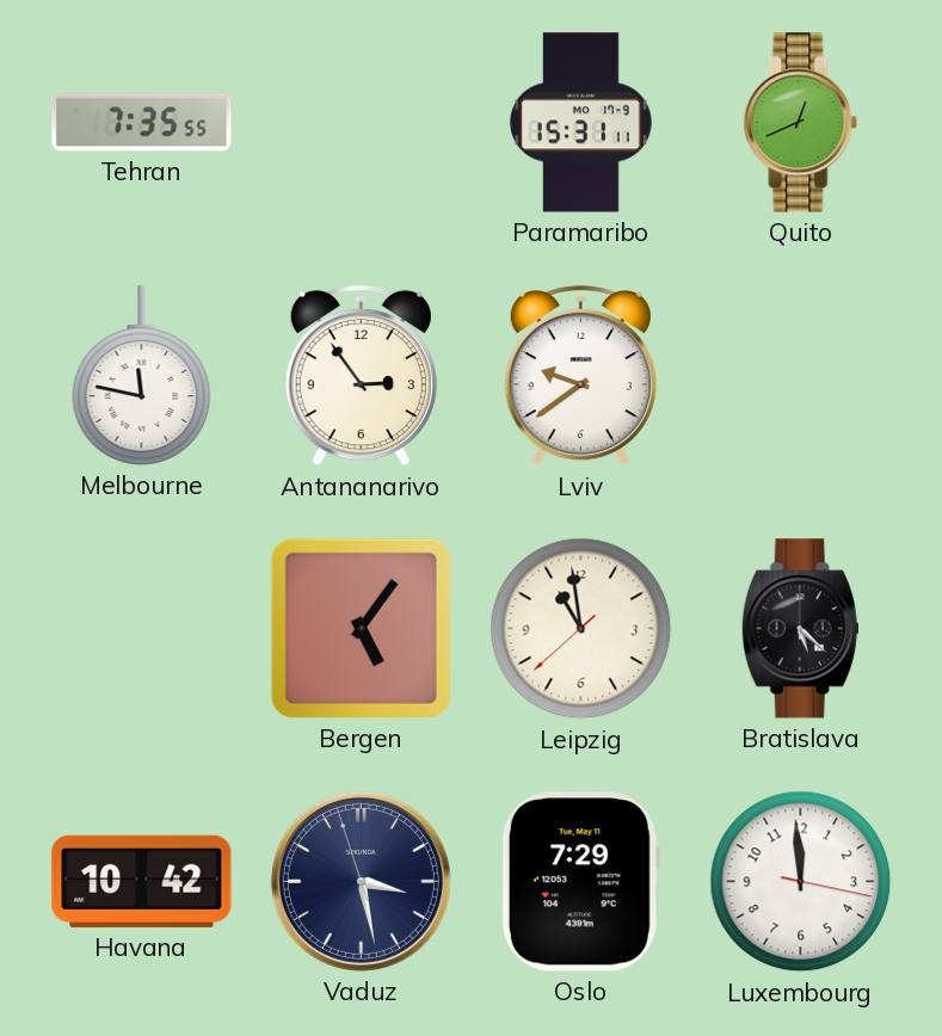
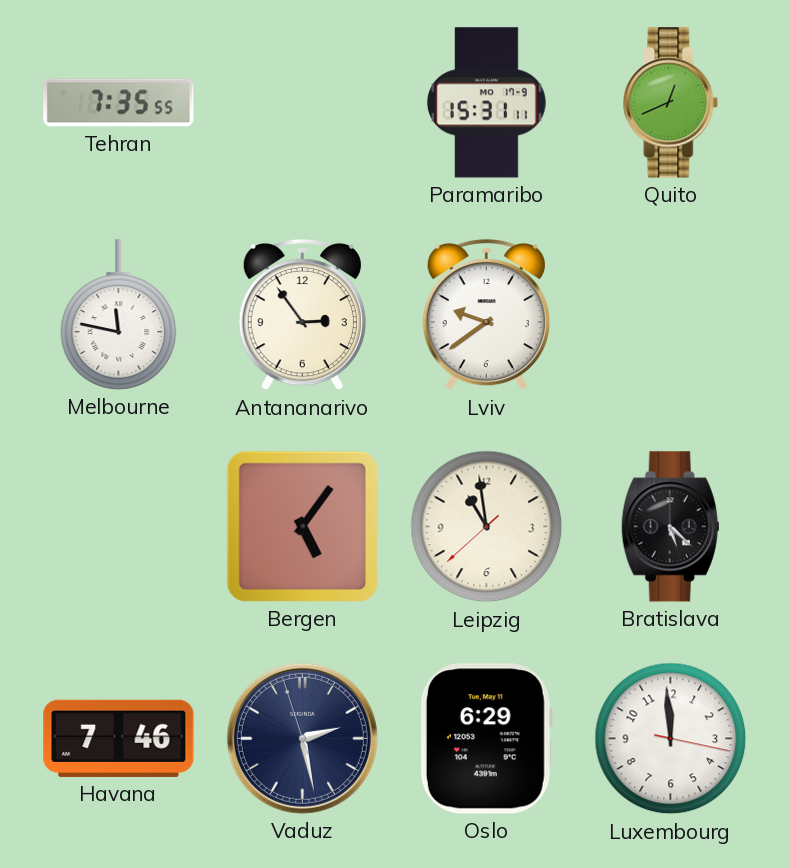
Havana: 10:42 -> 7:46
Vaduz: 3:27 -> 2:27
Oslo: 7:29 -> 6:29
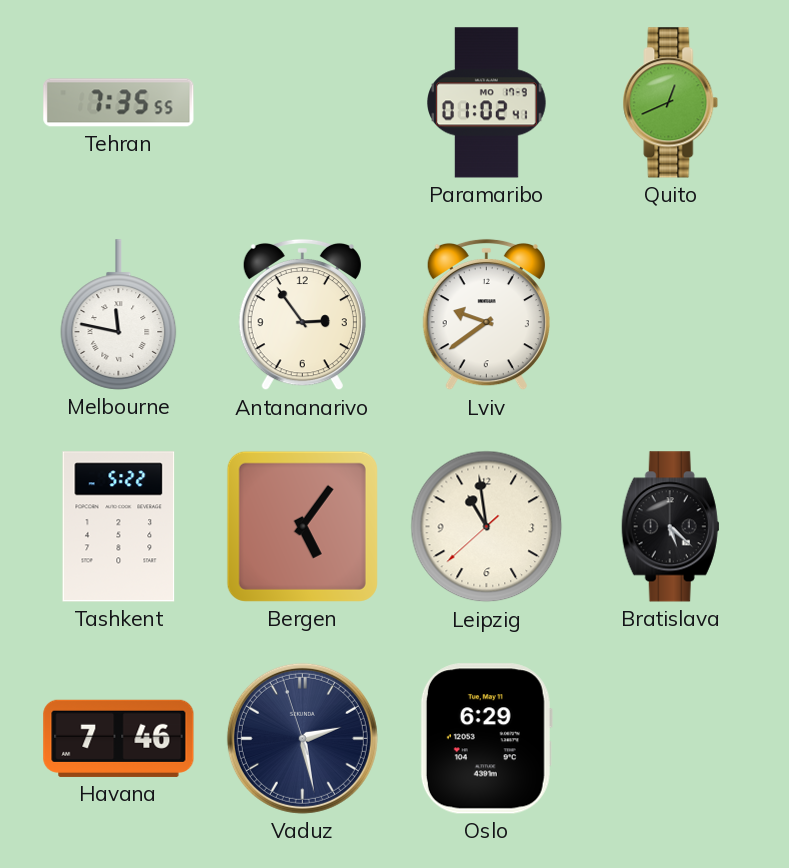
Paramaribo: 15:31 -> 01:02
Tashkent: none -> 5:22
Luxembourg: 11:59 -> none
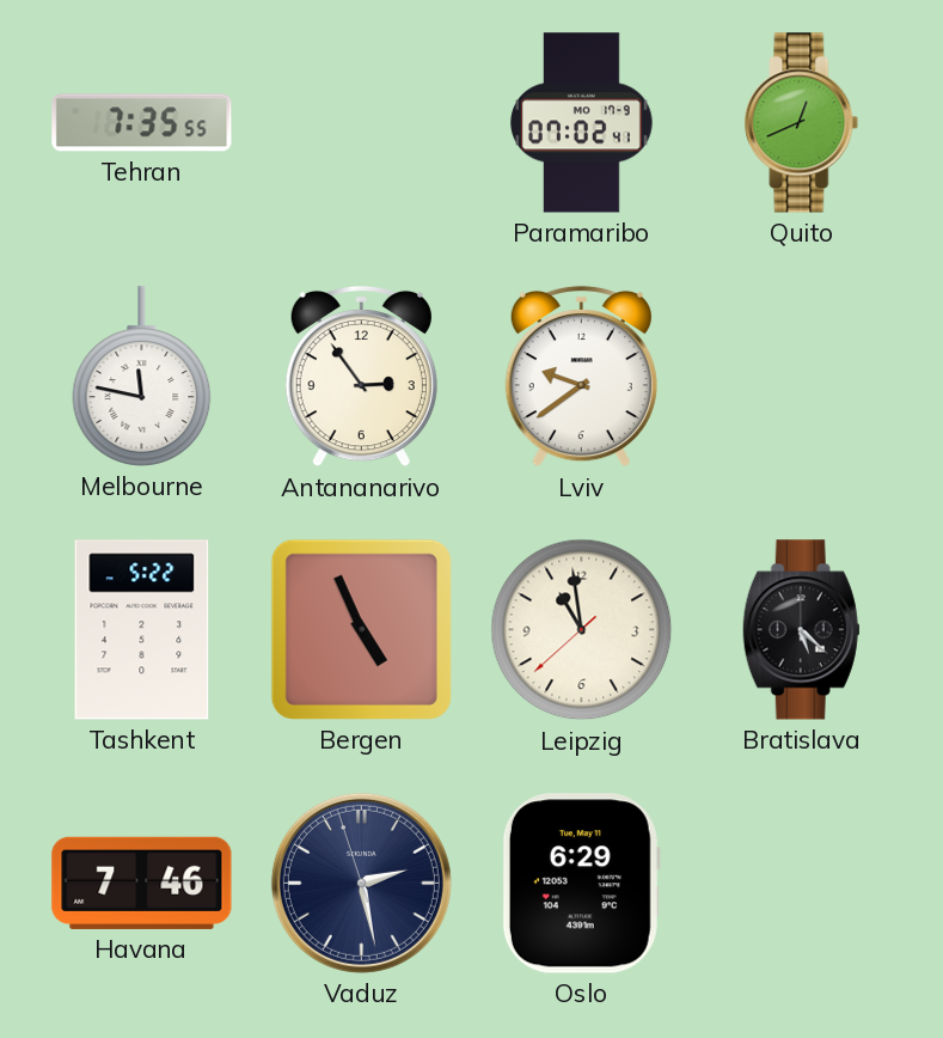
Paramaribo: 01:02 -> 07:02
Bergen: 5:06 -> 4:56
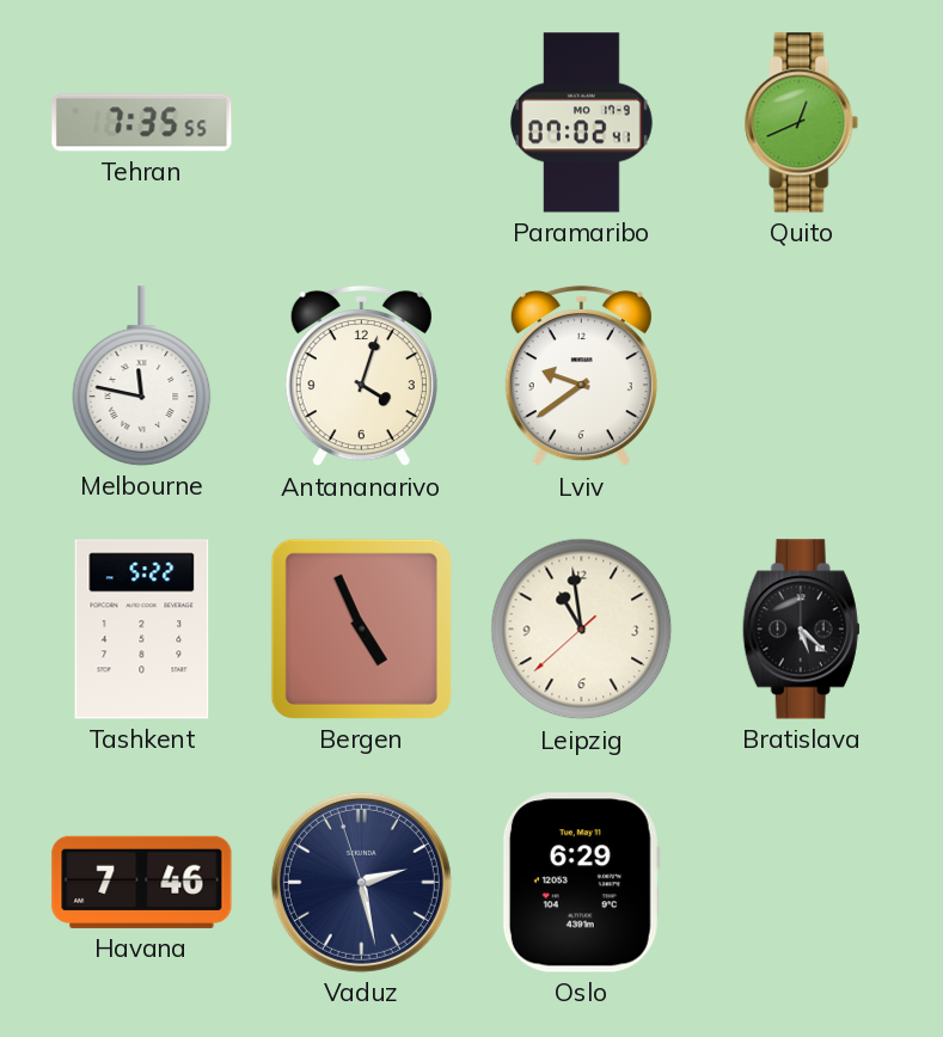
Antananarivo: 2:54 -> 4:03
